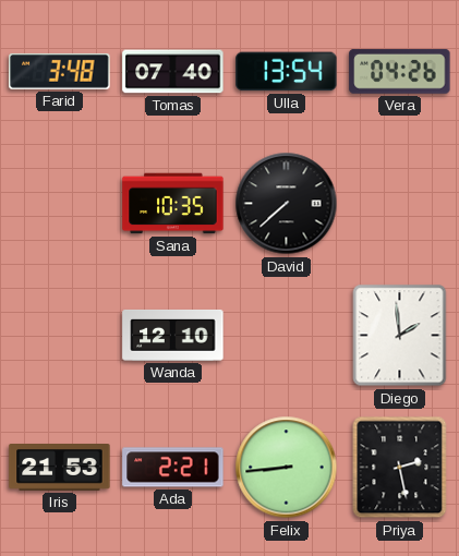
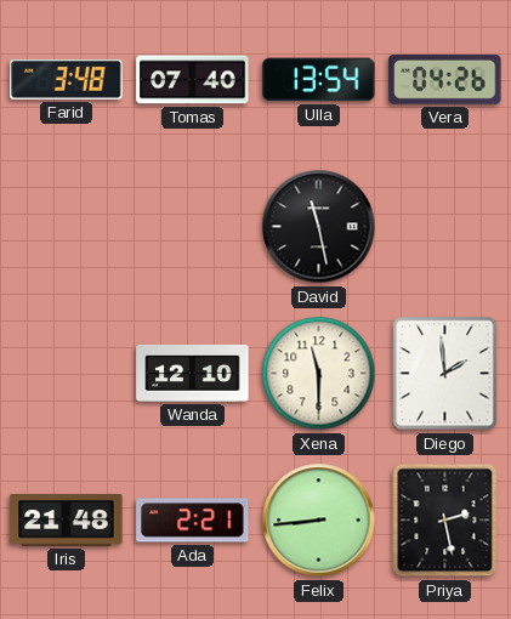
Sana: 10:35 -> none
David: 7:38 -> 11:28
Xena: none -> 11:30
Iris: 21:53 -> 21:48
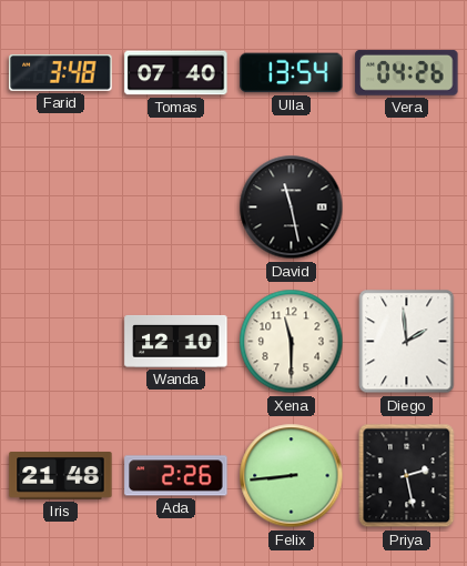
Ada: 2:21 -> 2:26
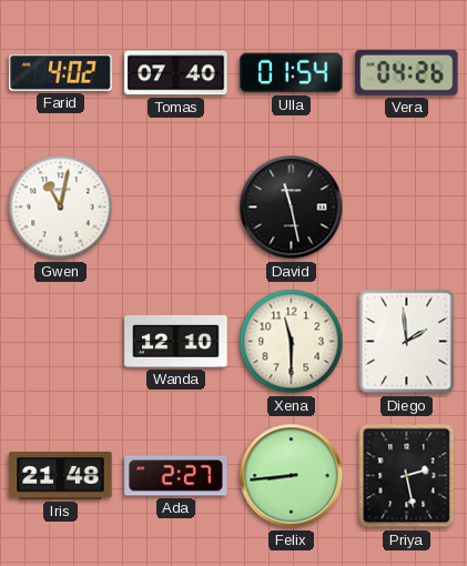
Farid: 3:48 -> 4:02
Ulla: 13:54 -> 01:54
Gwen: none -> 11:02
Ada: 2:26 -> 2:27
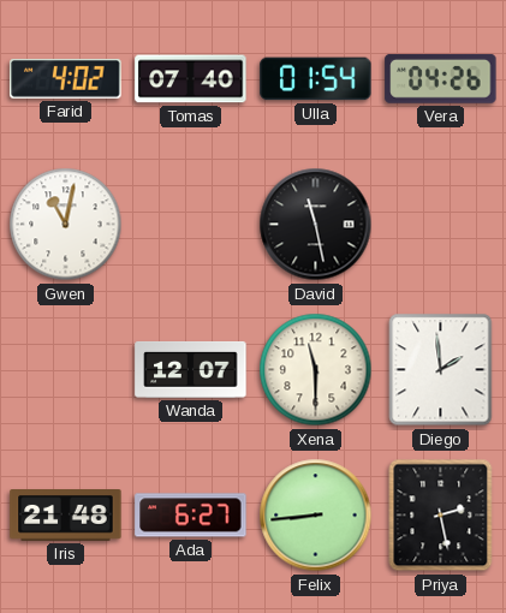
Wanda: 12:10 -> 12:07
Ada: 2:27 -> 6:27
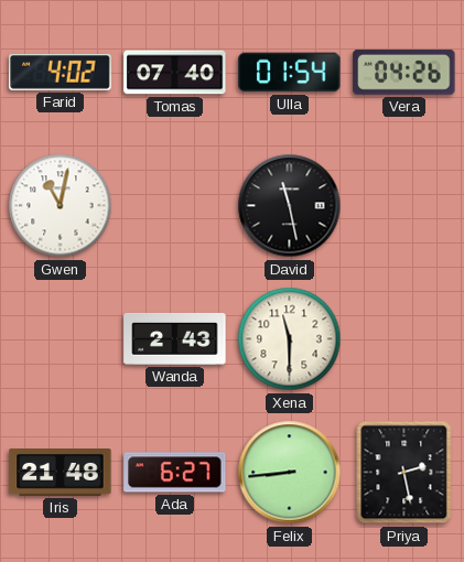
Wanda: 12:07 -> 2:43
Diego: 1:59 -> none
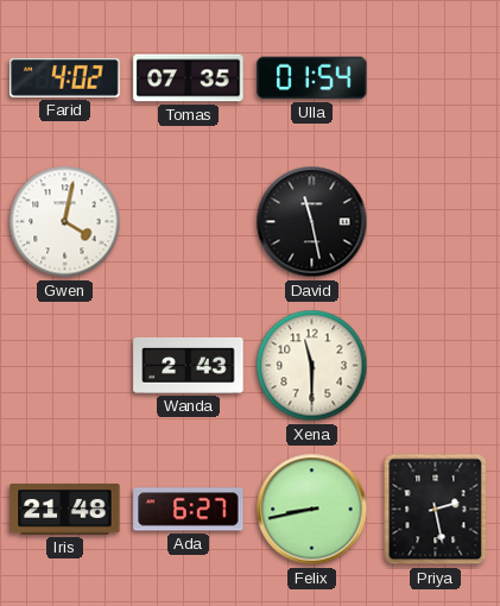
Tomas: 07:40 -> 07:35
Vera: 04:26 -> none
Gwen: 11:02 -> 4:02
Felix: 8:44 -> 8:43
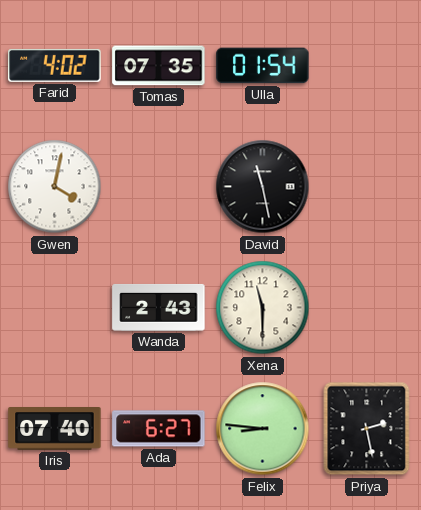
Iris: 21:48 -> 07:40
Felix: 8:43 -> 8:46
